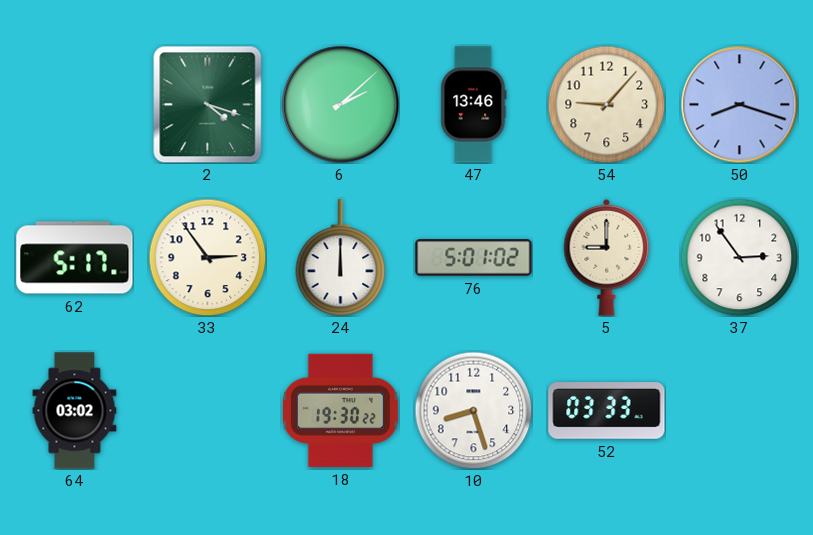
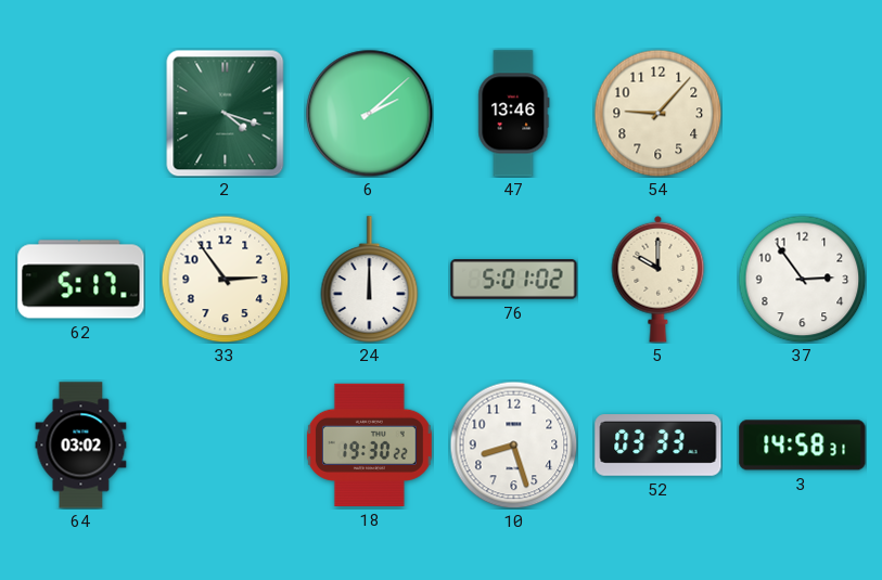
50: 8:18 -> none
5: 9:00 -> 10:00
3: none -> 14:58
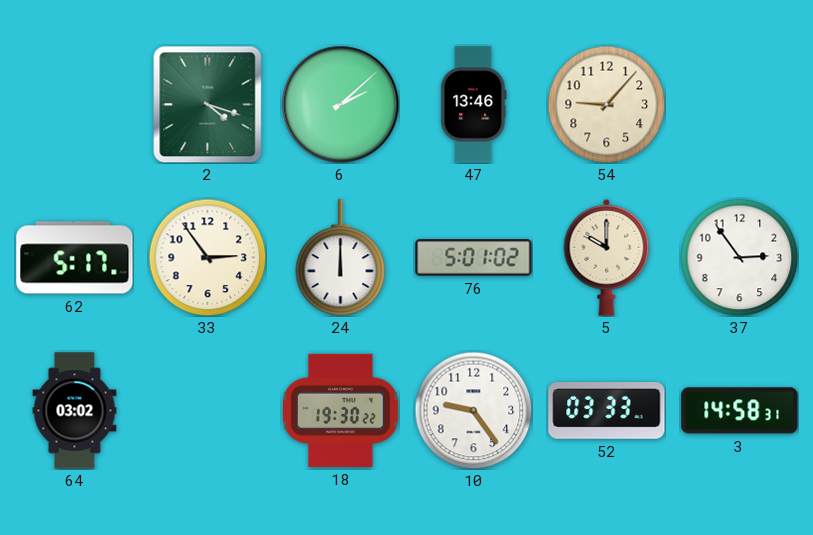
10: 8:27 -> 9:24
